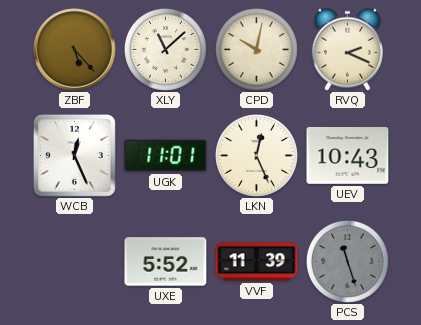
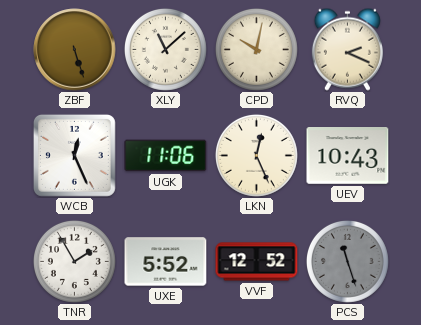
ZBF: 5:23 -> 5:27
UGK: 11:01 -> 11:06
TNR: none -> 1:55
VVF: 11:39 -> 12:52
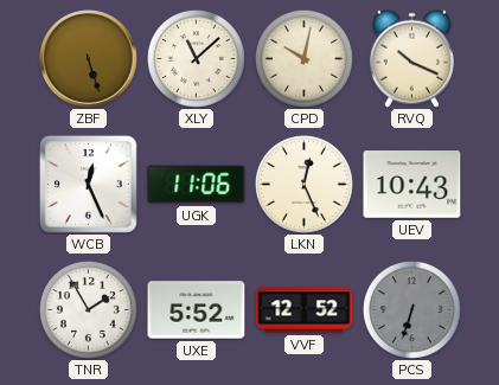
RVQ: 2:19 -> 10:19
PCS: 11:27 -> 6:33
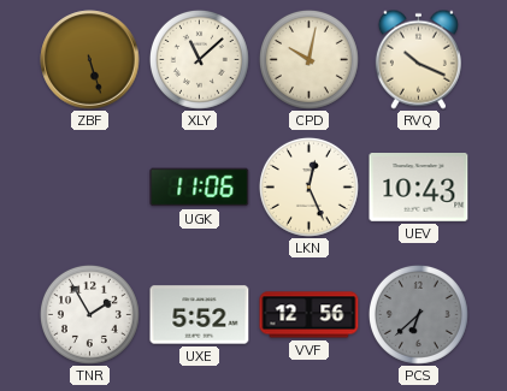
WCB: 12:26 -> none
VVF: 12:52 -> 12:56
PCS: 6:33 -> 6:38
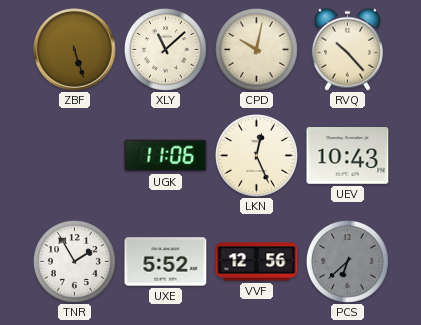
RVQ: 10:19 -> 10:23
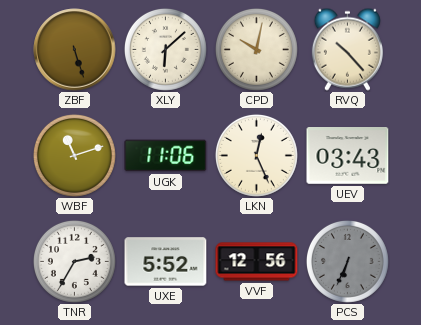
XLY: 11:08 -> 6:08
WBF: none -> 11:12
UEV: 10:43 -> 03:43
TNR: 1:55 -> 2:35
PCS: 6:38 -> 6:34
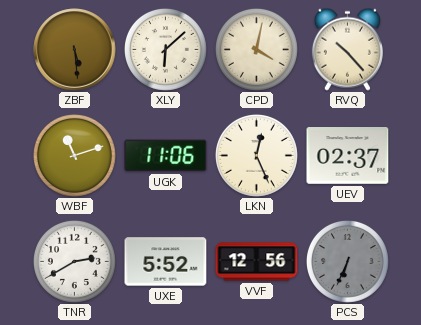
ZBF: 5:27 -> 5:29
CPD: 10:02 -> 4:02
UEV: 03:43 -> 02:37
TNR: 2:35 -> 2:40
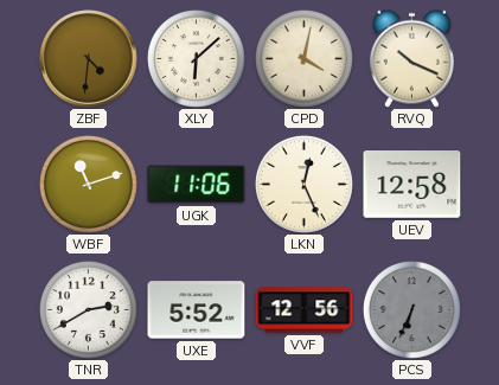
ZBF: 5:29 -> 4:31
RVQ: 10:23 -> 10:19
UEV: 02:37 -> 12:58
